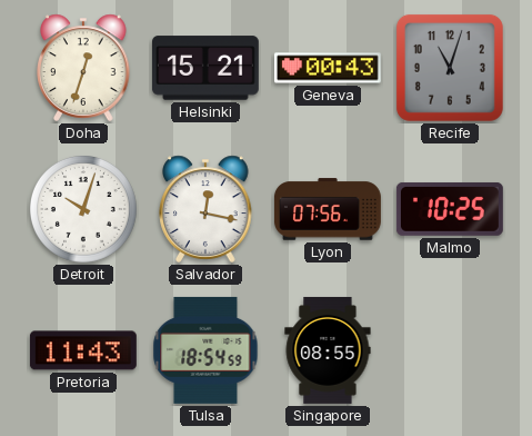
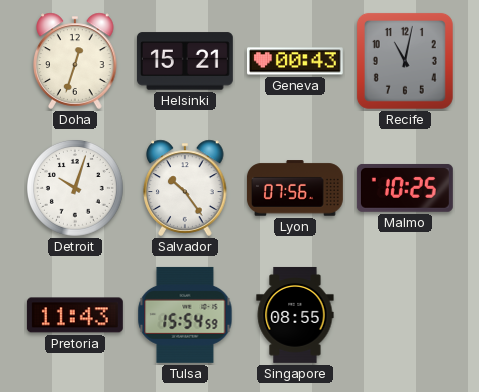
Recife: 11:03 -> 11:02
Salvador: 12:17 -> 10:24
Tulsa: 18:54 -> 15:54
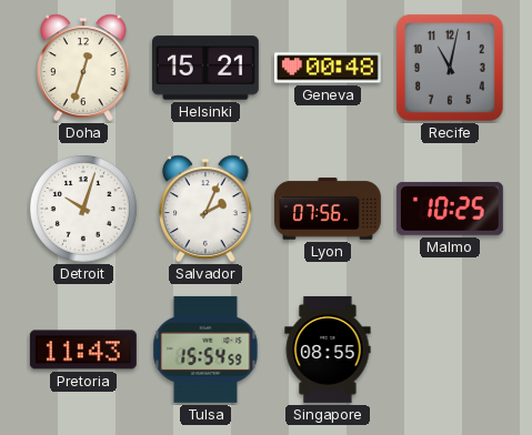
Geneva: 00:43 -> 00:48
Salvador: 10:24 -> 2:04
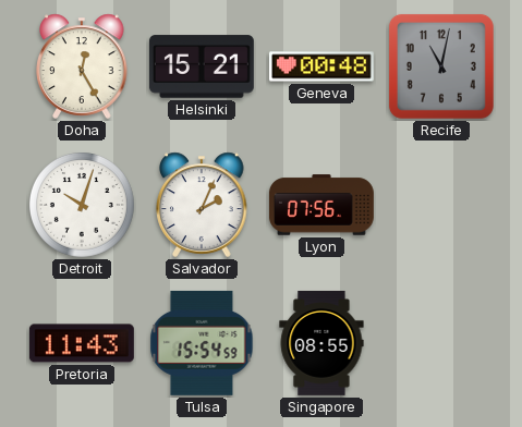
Doha: 12:33 -> 12:25
Malmo: 10:25 -> none
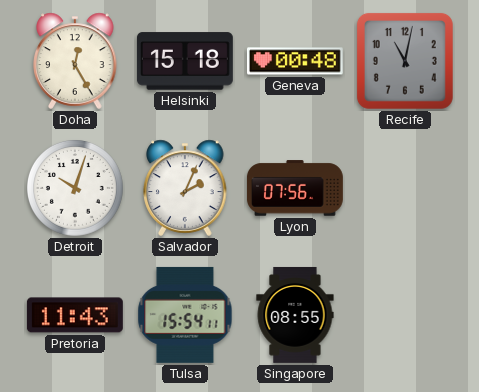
Helsinki: 15:21 -> 15:18
Tulsa: 15:54:59 -> 15:54:11
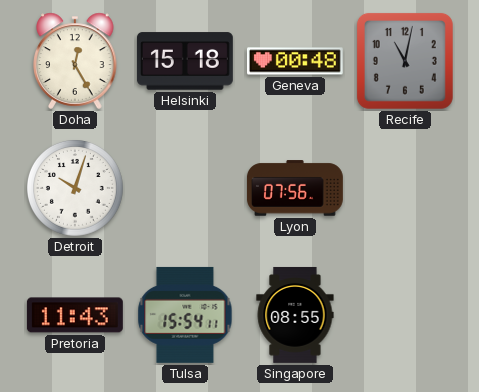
Salvador: 2:04 -> none
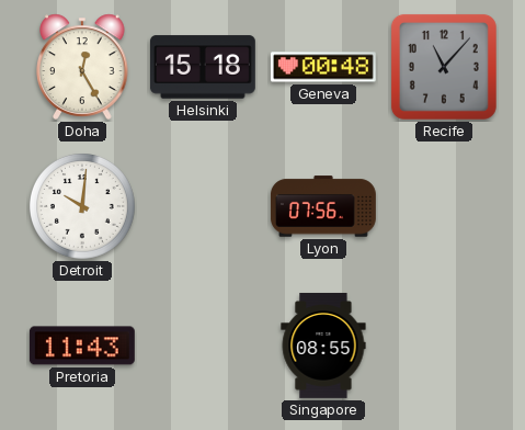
Recife: 11:02 -> 11:07
Detroit: 10:03 -> 10:01
Tulsa: 15:54 -> none
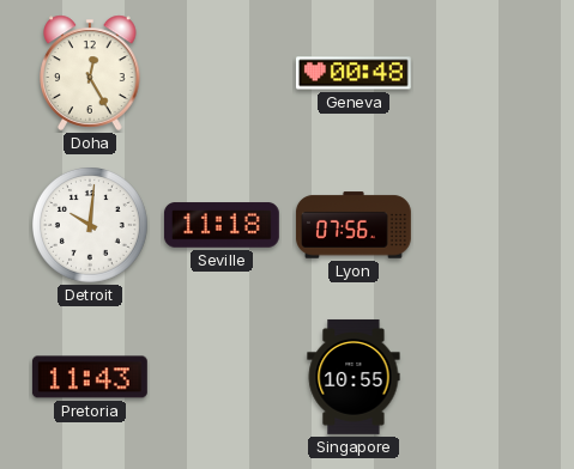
Helsinki: 15:18 -> none
Recife: 11:07 -> none
Seville: none -> 11:18
Singapore: 08:55 -> 10:55
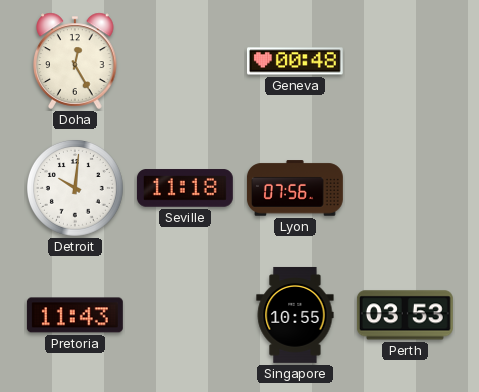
Perth: none -> 03:53
